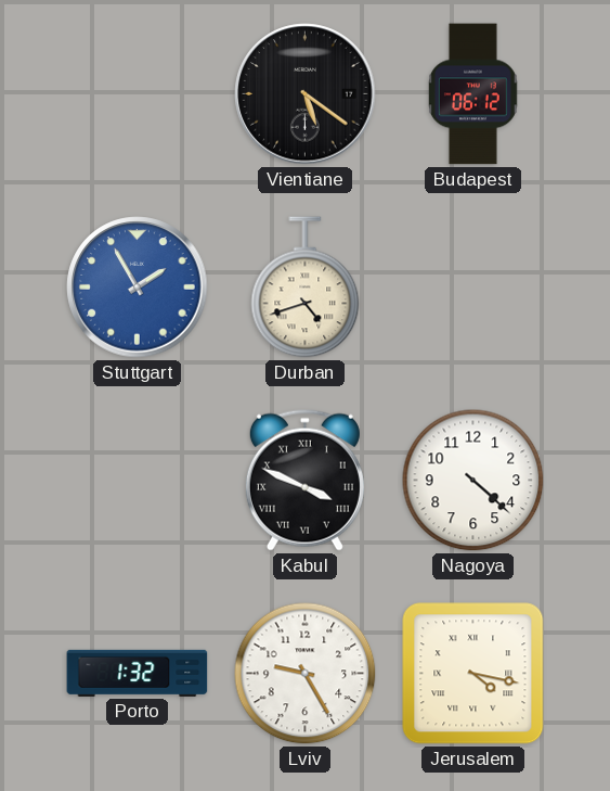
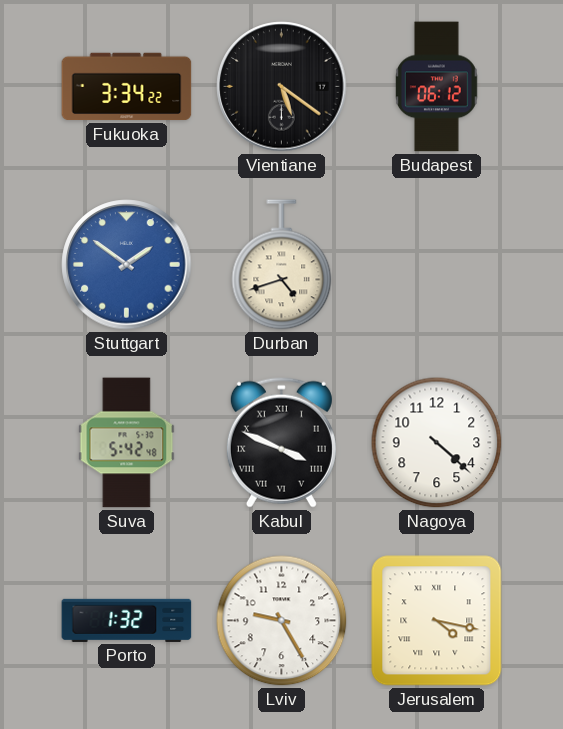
Fukuoka: none -> 3:34
Stuttgart: 1:55 -> 1:51
Suva: none -> 5:42
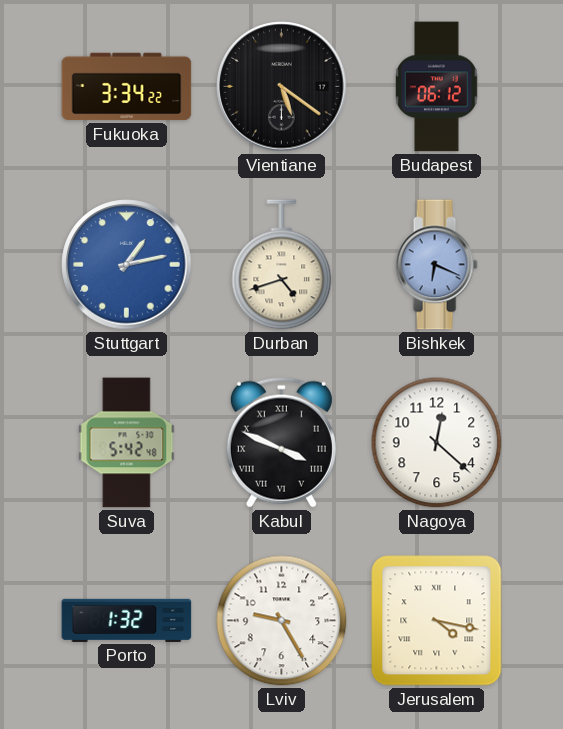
Stuttgart: 1:51 -> 1:13
Bishkek: none -> 6:19
Nagoya: 4:22 -> 12:22
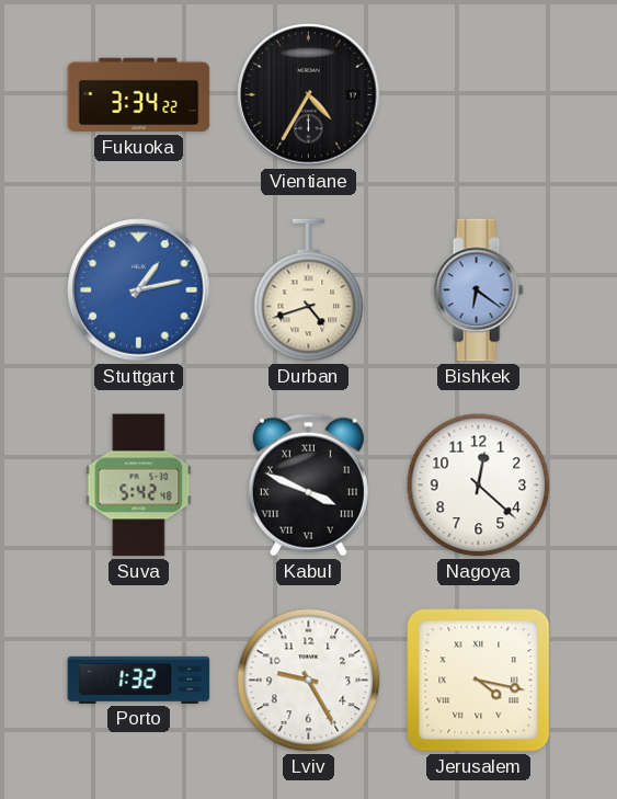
Vientiane: 5:21 -> 4:35
Budapest: 06:12 -> none
Bishkek: 6:19 -> 6:21
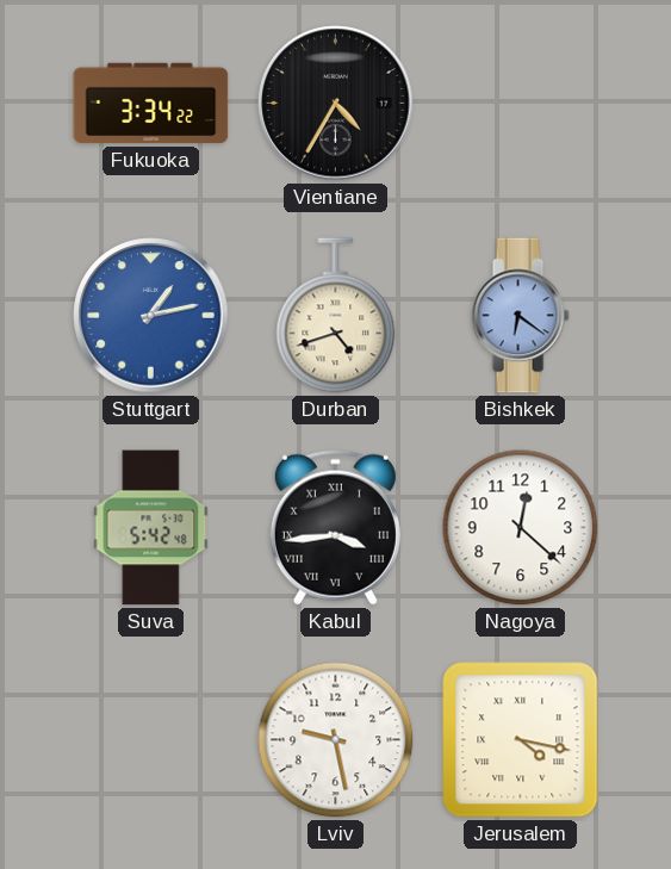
Kabul: 3:49 -> 3:44
Porto: 1:32 -> none
Lviv: 9:25 -> 9:28
